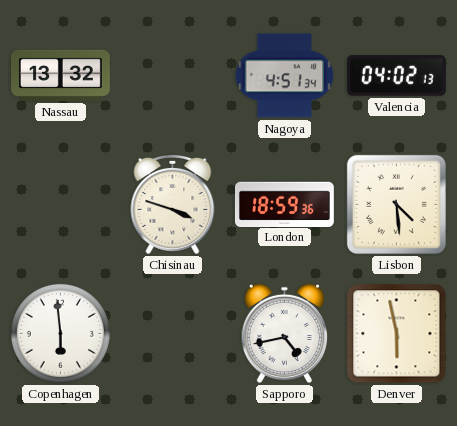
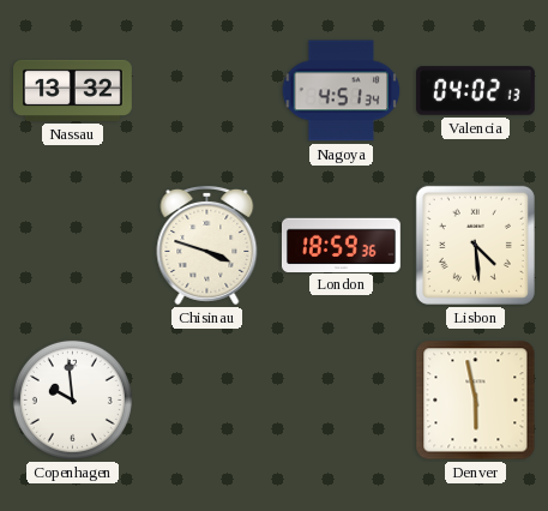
Copenhagen: 5:59 -> 9:59
Sapporo: 4:43 -> none
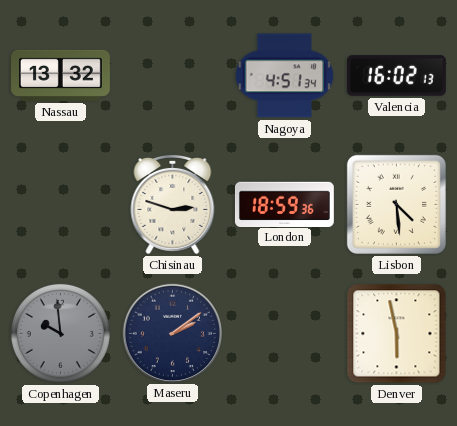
Valencia: 04:02 -> 16:02
Chisinau: 3:48 -> 2:48
Copenhagen dial: white -> grey
Maseru: none -> 2:09
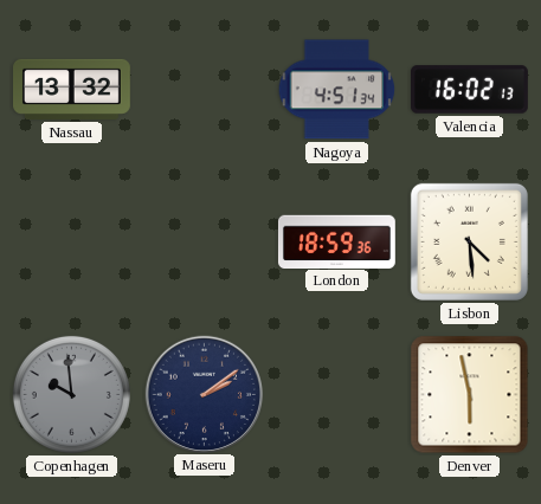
Chisinau: 2:48 -> none
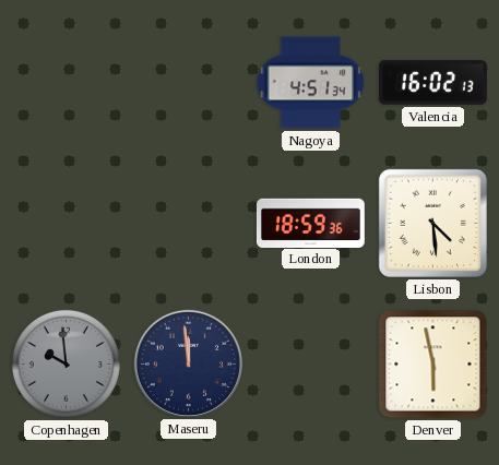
Nassau: 13:32 -> none
Maseru: 2:09 -> 11:59
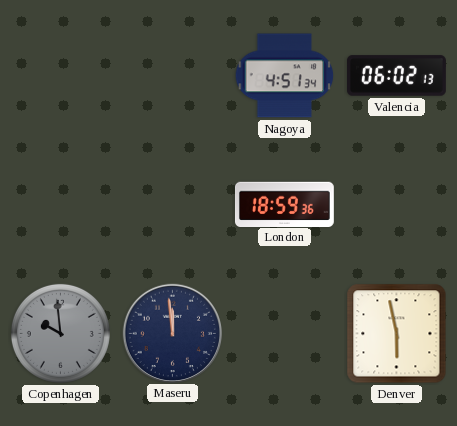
Valencia: 16:02 -> 06:02
Lisbon: 4:29 -> none
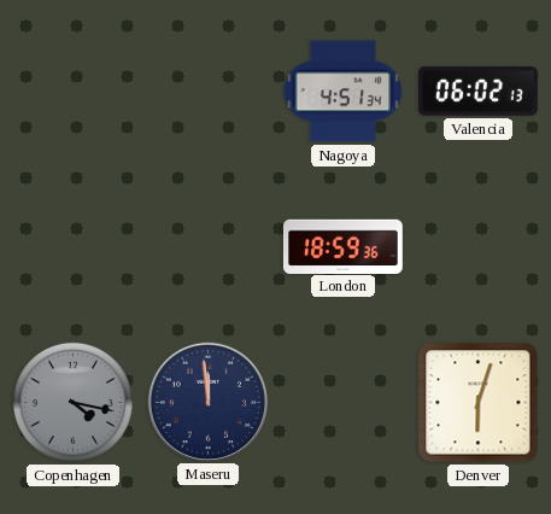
Copenhagen: 9:59 -> 4:17
Denver: 5:58 -> 6:03
